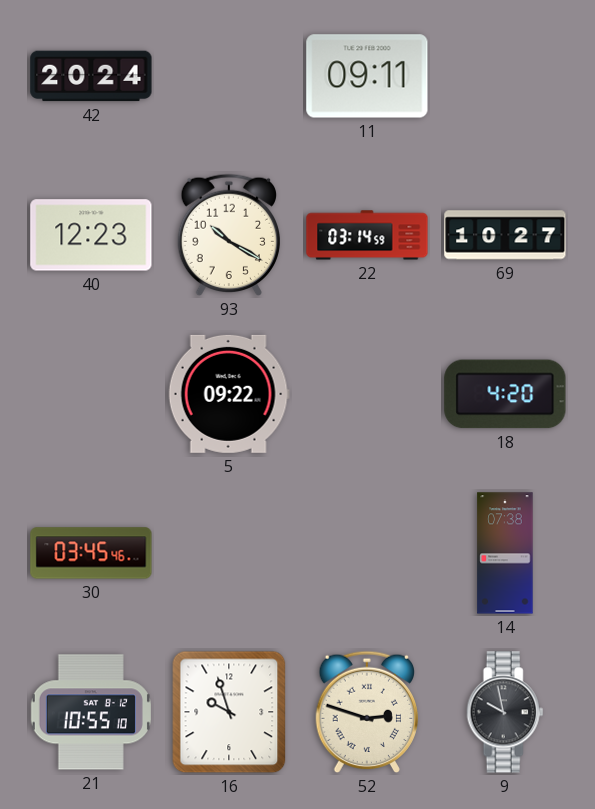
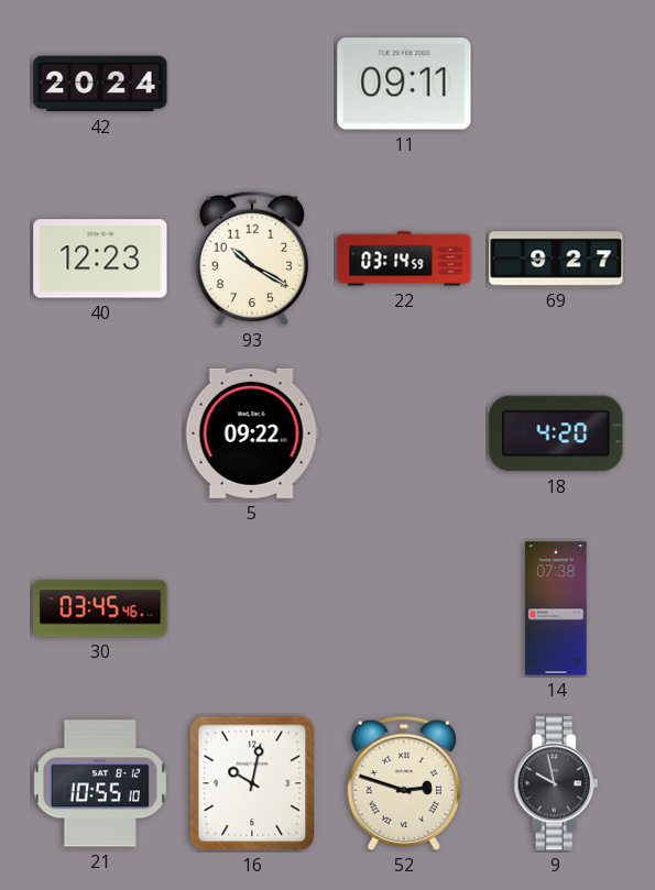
69: 10:27 -> 9:27
16: 9:57 -> 10:02
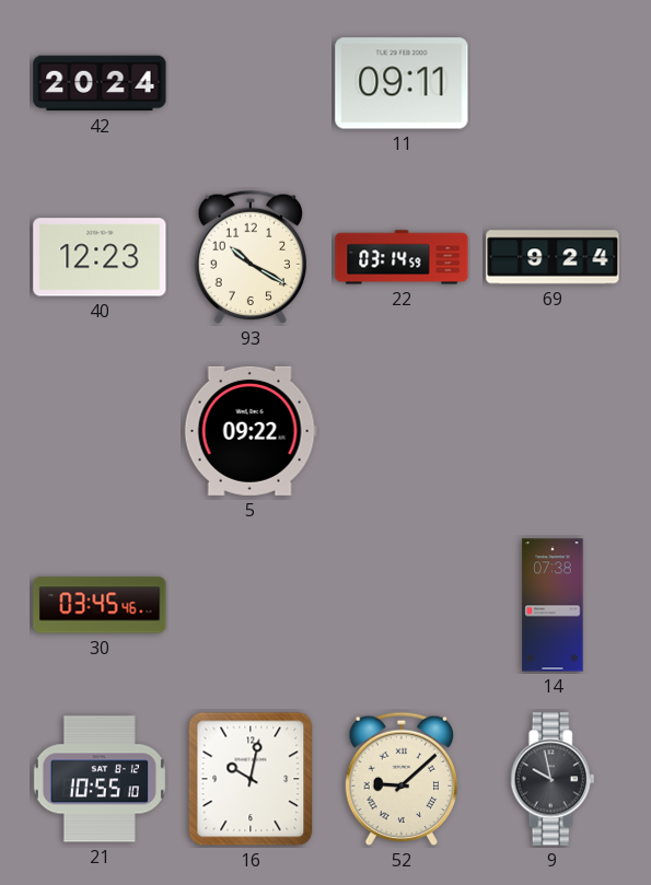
69: 9:27 -> 9:24
18: 4:20 -> none
52: 2:48 -> 9:08
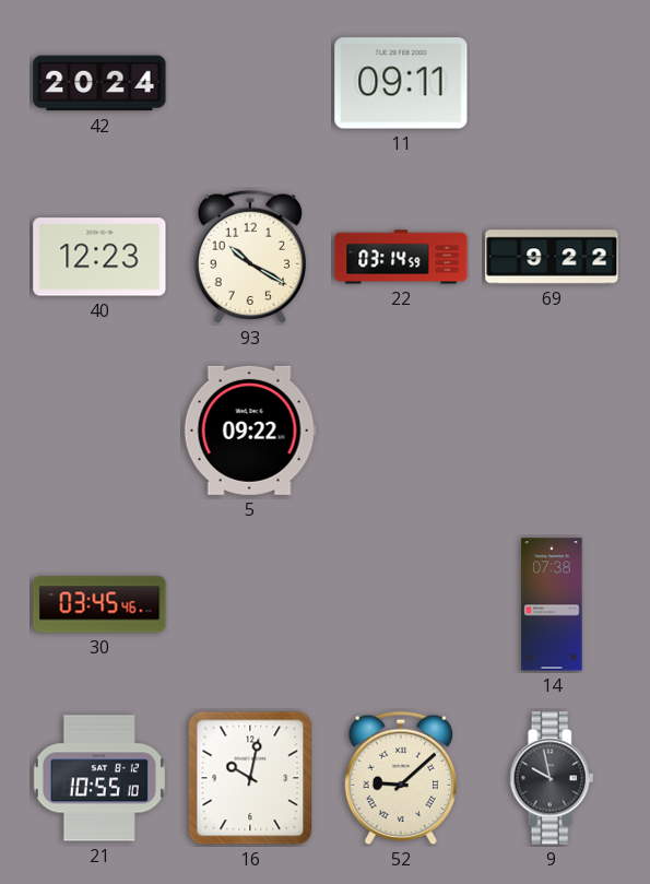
69: 9:24 -> 9:22
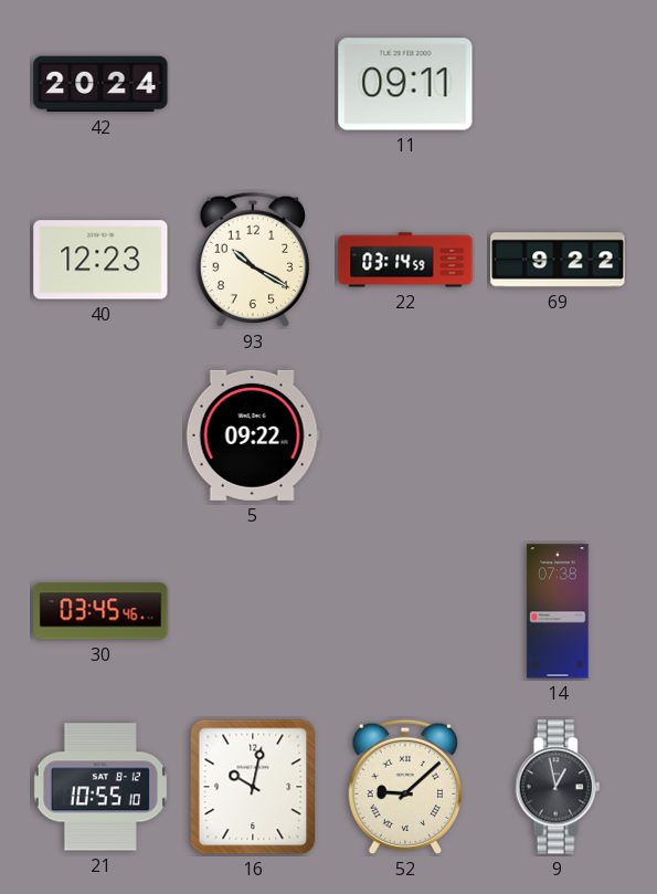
9: 9:58 -> 12:58
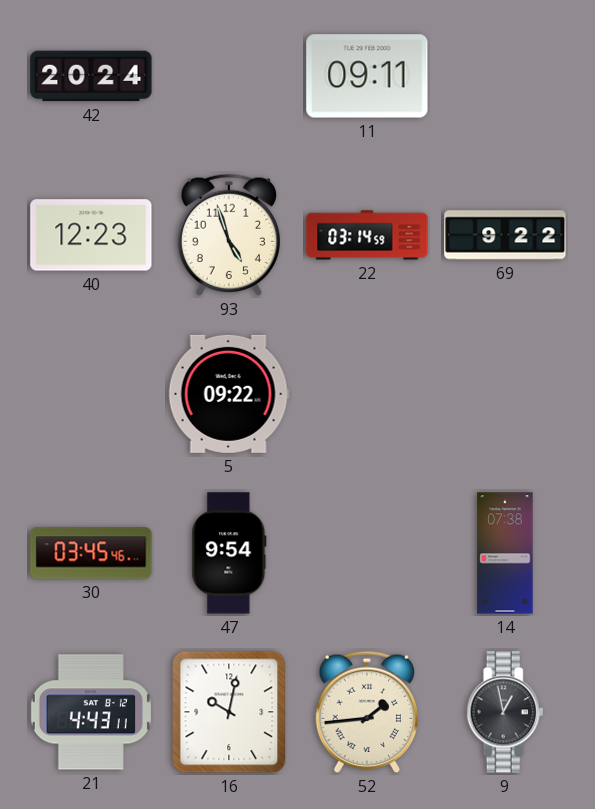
93: 10:20 -> 4:57
47: none -> 9:54
21: 10:55 -> 4:43
52: 9:08 -> 1:44
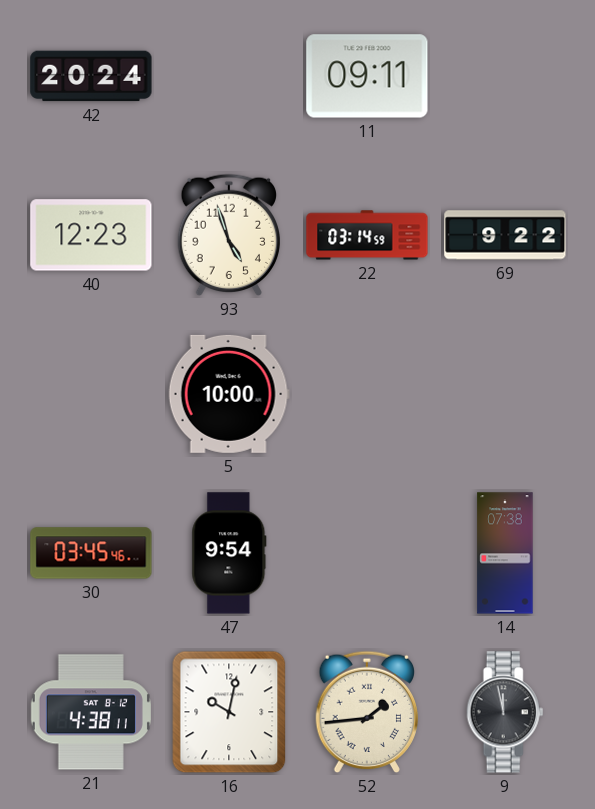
5: 09:22 -> 10:00
21: 4:43 -> 4:38
9: 12:58 -> 11:58
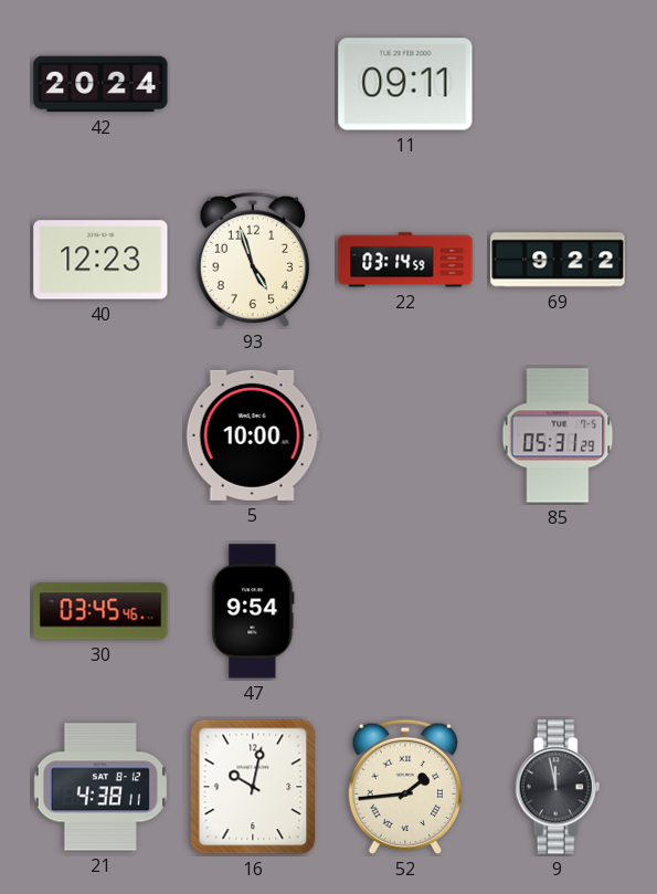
85: none -> 05:31
14: 07:38 -> none
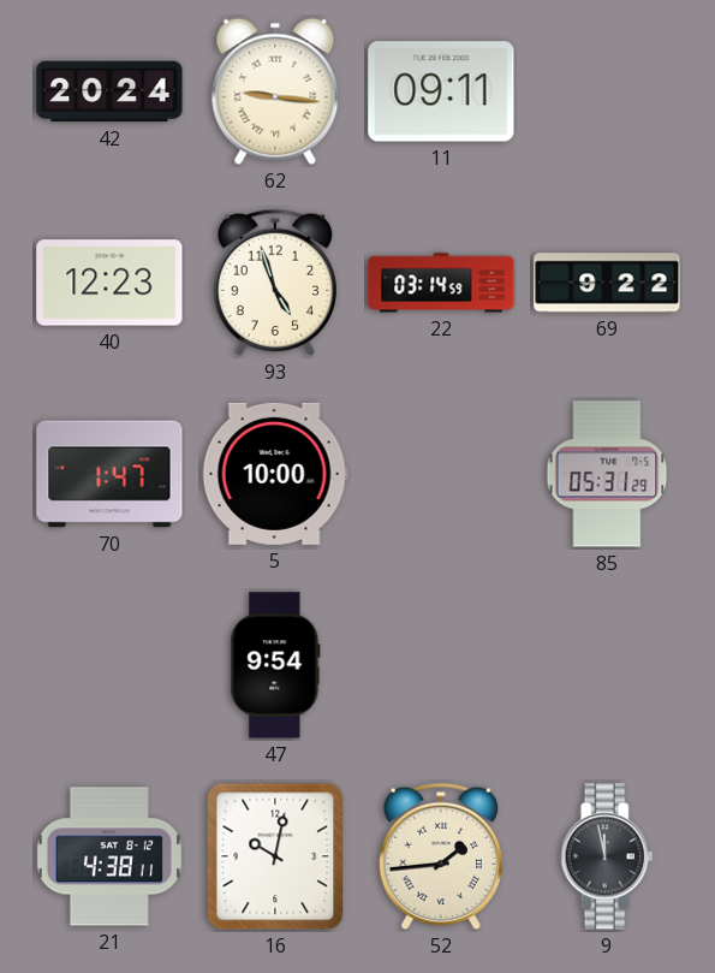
62: none -> 9:16
70: none -> 1:47
30: 03:45 -> none
